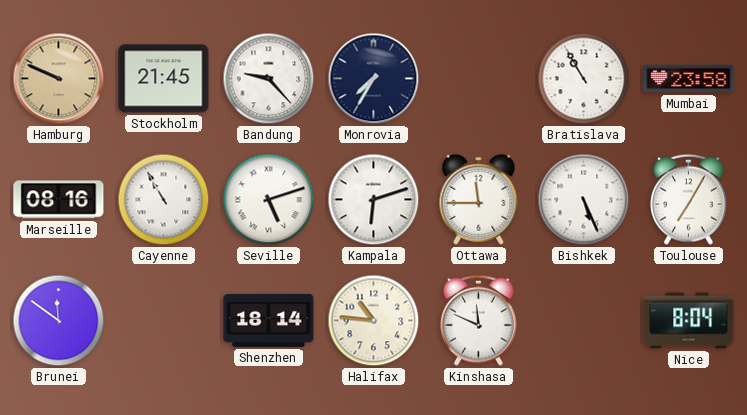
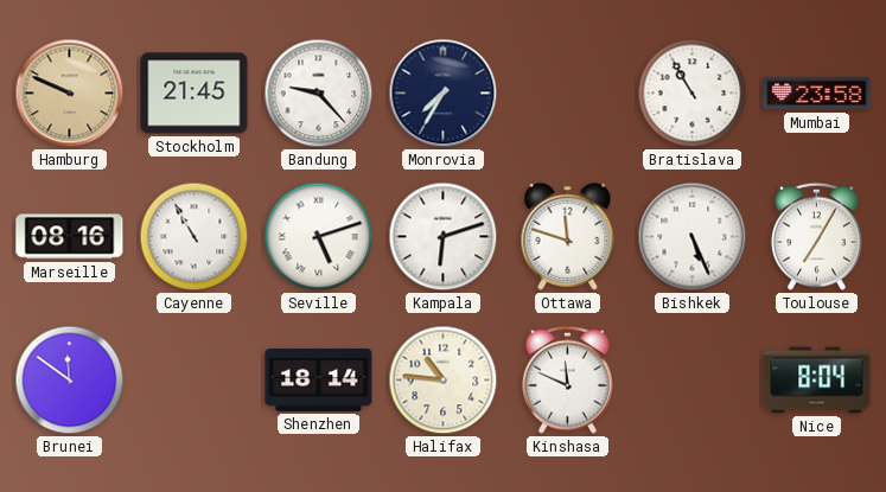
Ottawa: 11:45 -> 11:48
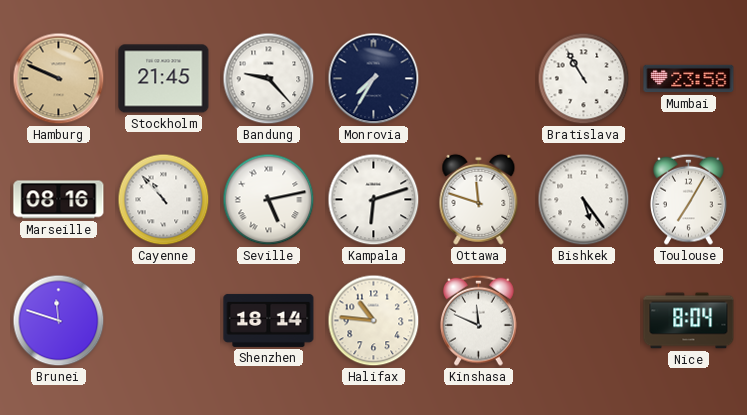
Cayenne: 10:55 -> 10:53
Seville: 5:12 -> 5:13
Bishkek: 5:26 -> 5:24
Brunei: 11:51 -> 11:48
